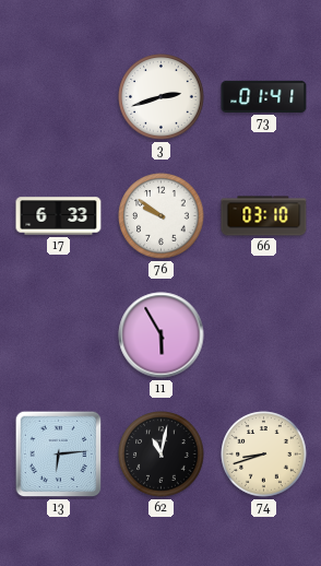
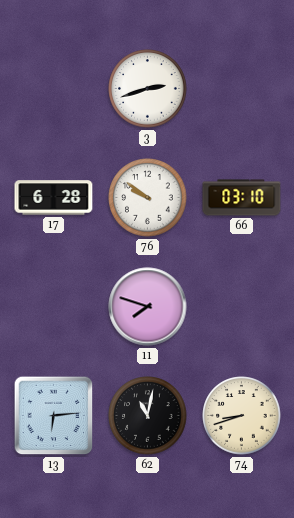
73: 01:41 -> none
17: 6:33 -> 6:28
11: 5:55 -> 7:48
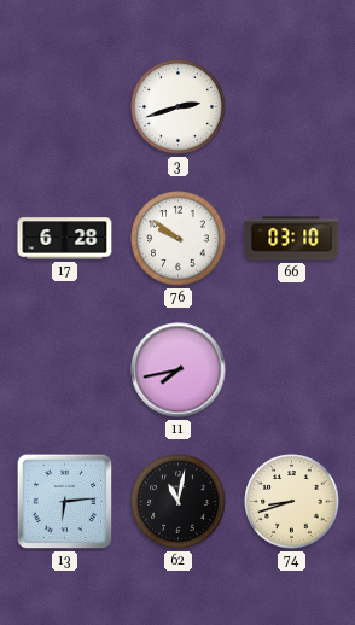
11: 7:48 -> 7:43
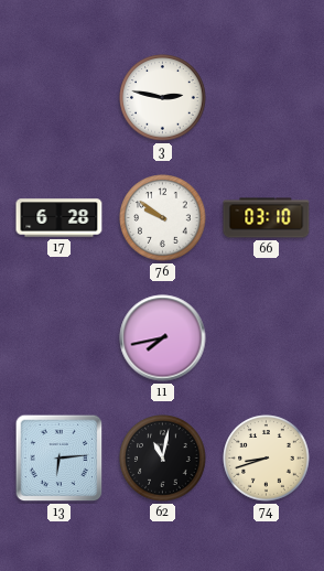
3: 2:42 -> 2:47
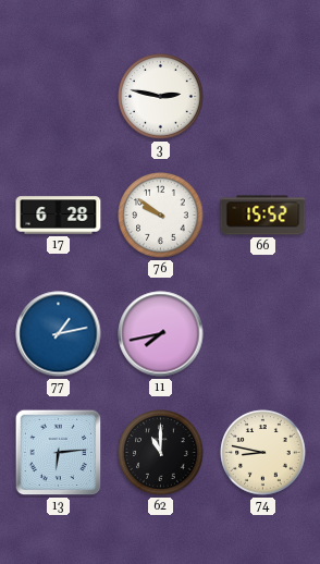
66: 03:10 -> 15:52
77: none -> 1:13
62: 11:02 -> 11:00
74: 8:42 -> 8:47
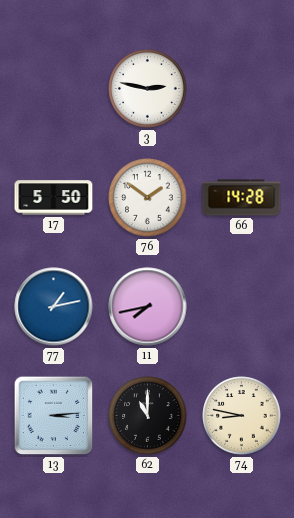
17: 6:28 -> 5:50
76: 9:51 -> 1:51
66: 15:52 -> 14:28
13: 6:14 -> 3:14
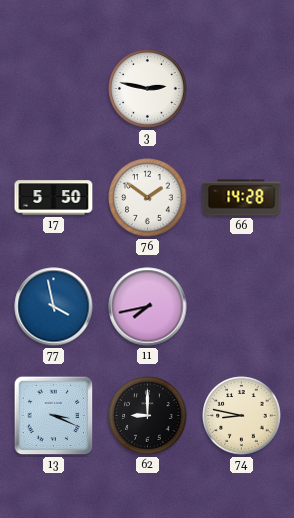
77: 1:13 -> 3:58
13: 3:14 -> 3:19
62: 11:00 -> 9:00
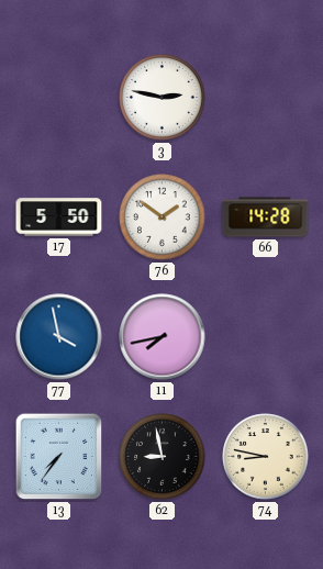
13: 3:19 -> 7:36
62: 9:00 -> 8:58
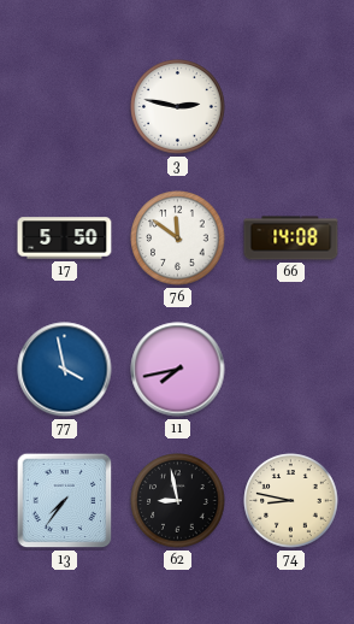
76: 1:51 -> 11:51
66: 14:28 -> 14:08
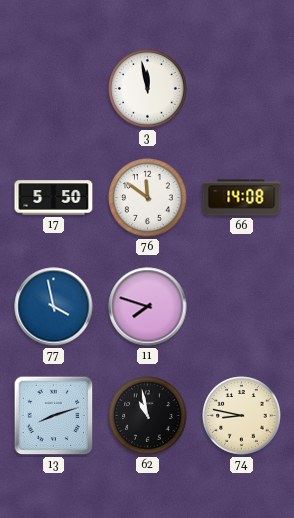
3: 2:47 -> 11:58
11: 7:43 -> 7:48
13: 7:36 -> 8:12
62: 8:58 -> 10:58
